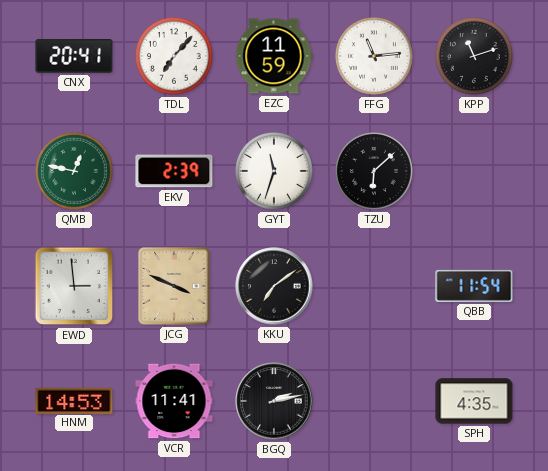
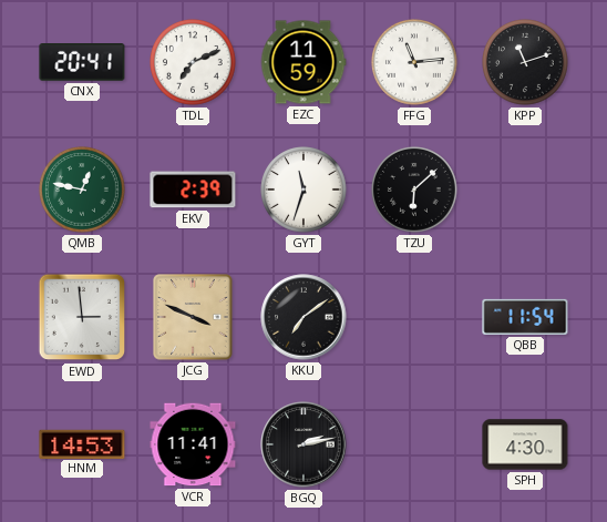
TDL: 7:07 -> 7:11
SPH: 4:35 -> 4:30
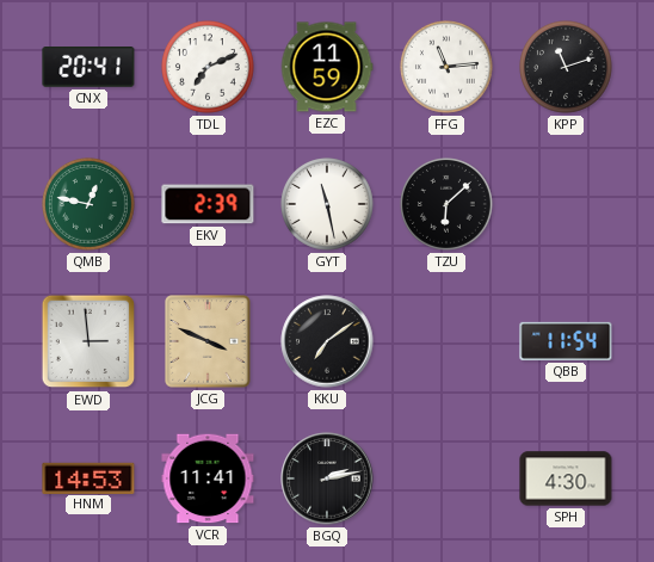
GYT: 11:33 -> 11:28
